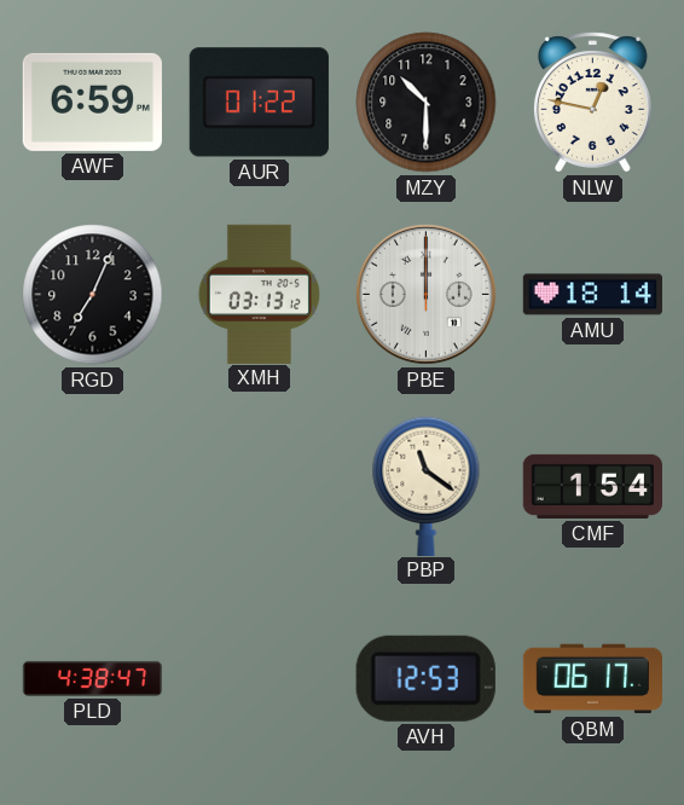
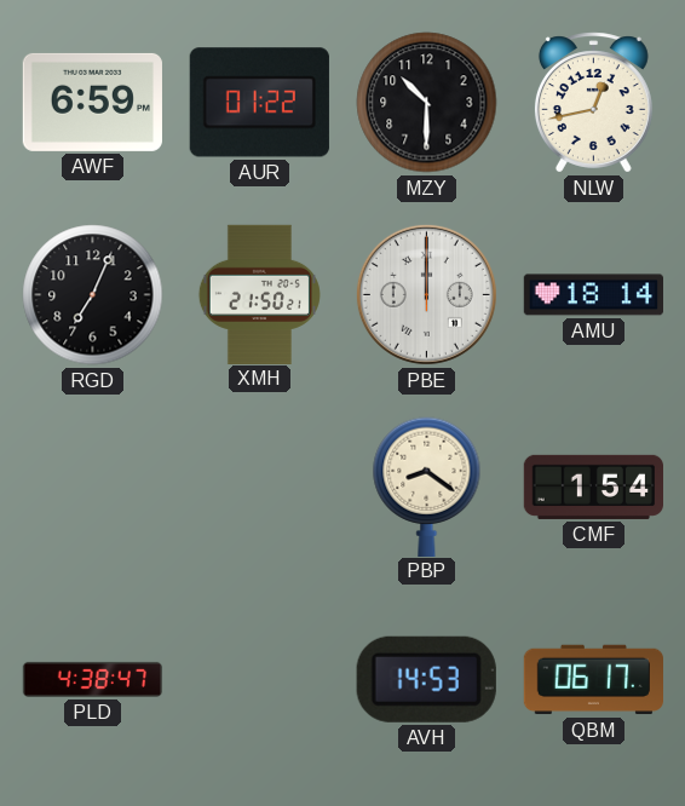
NLW: 12:47 -> 12:43
XMH: 03:13 -> 21:50
PBP: 11:21 -> 8:21
AVH: 12:53 -> 14:53
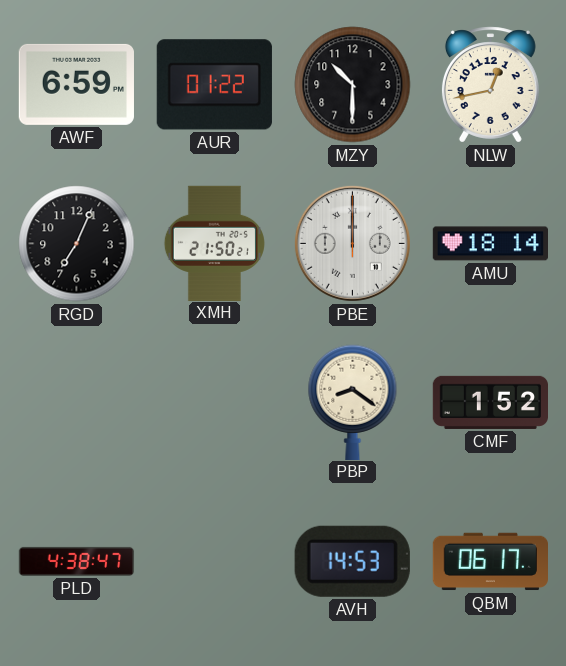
CMF: 1:54 -> 1:52
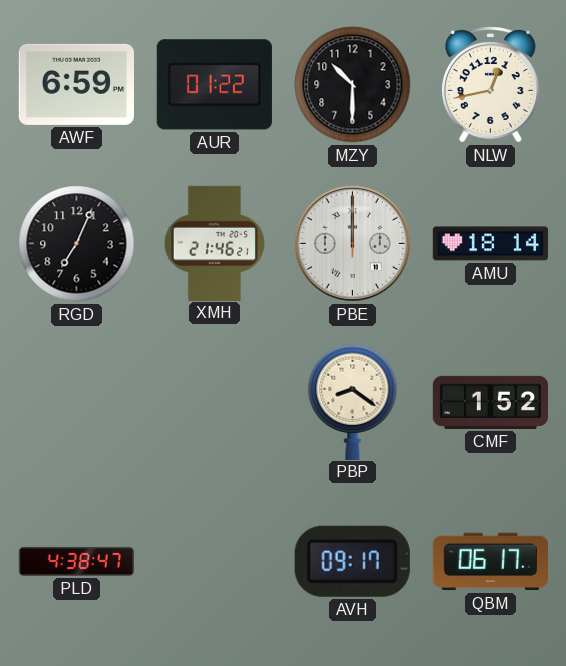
XMH: 21:50 -> 21:46
AVH: 14:53 -> 09:17
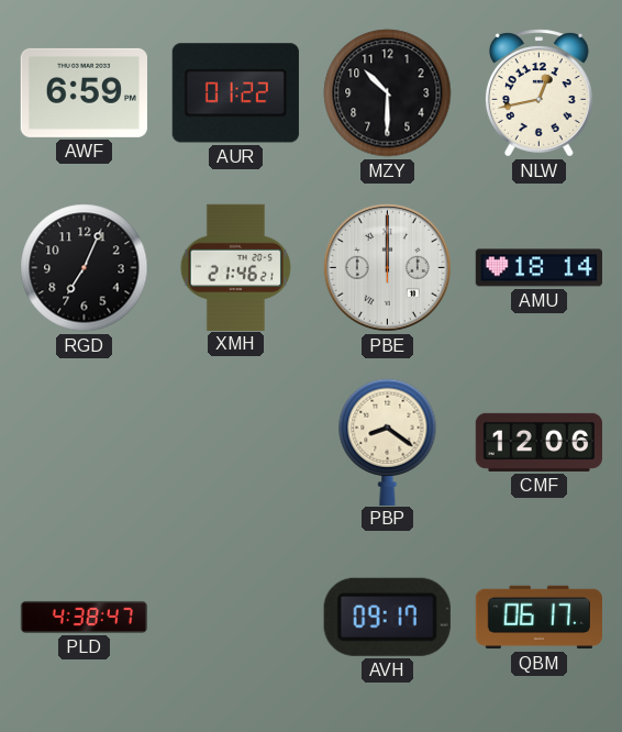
CMF: 1:52 -> 12:06
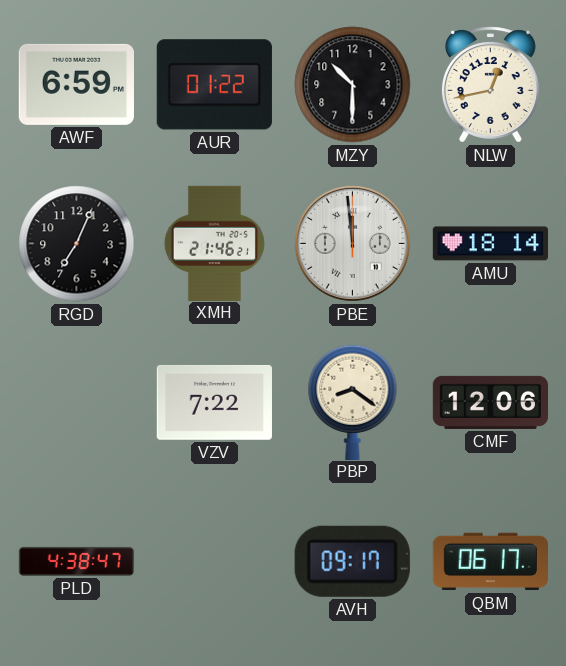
PBE: 12:00 -> 11:59
VZV: none -> 7:22
